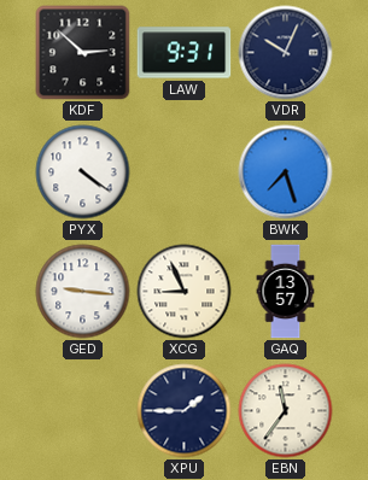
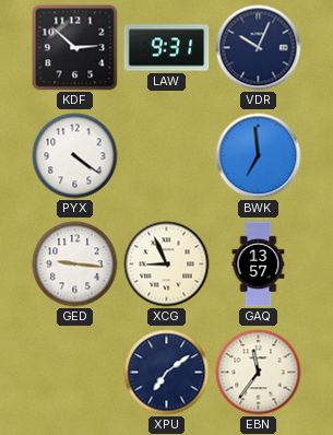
BWK: 7:27 -> 6:59
XPU: 1:45 -> 7:09
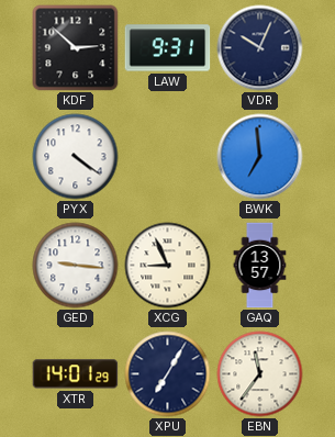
XTR: none -> 14:01
XPU: 7:09 -> 7:05
